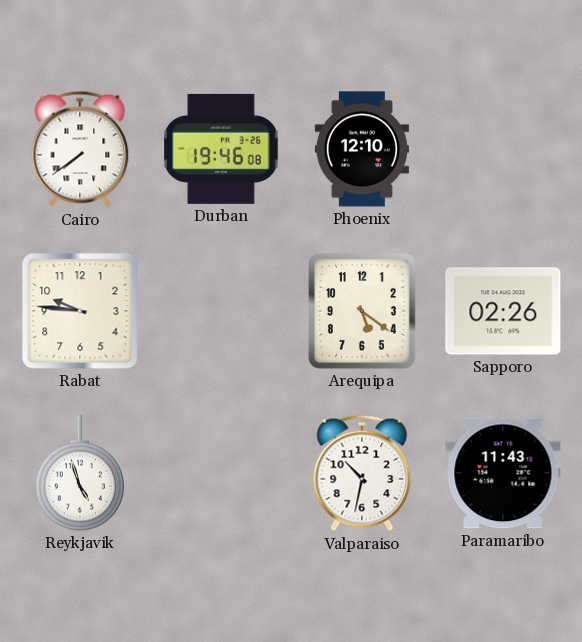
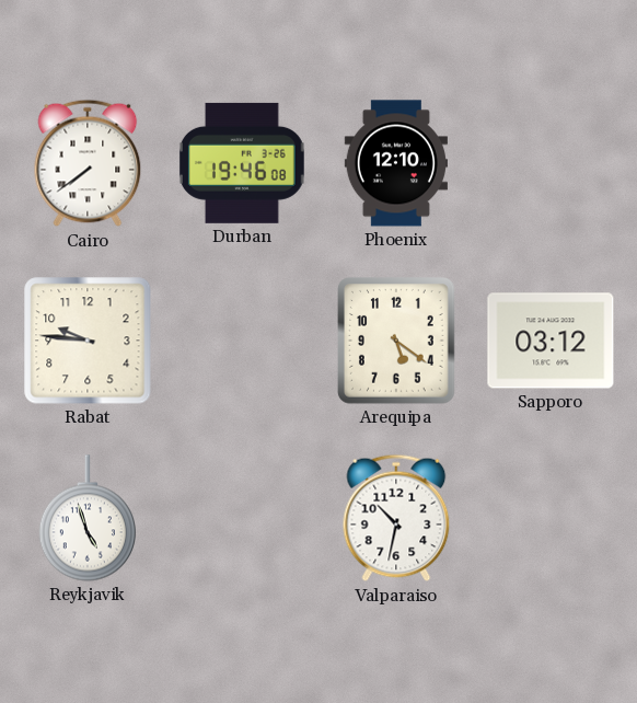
Sapporo: 02:26 -> 03:12
Paramaribo: 11:43 -> none
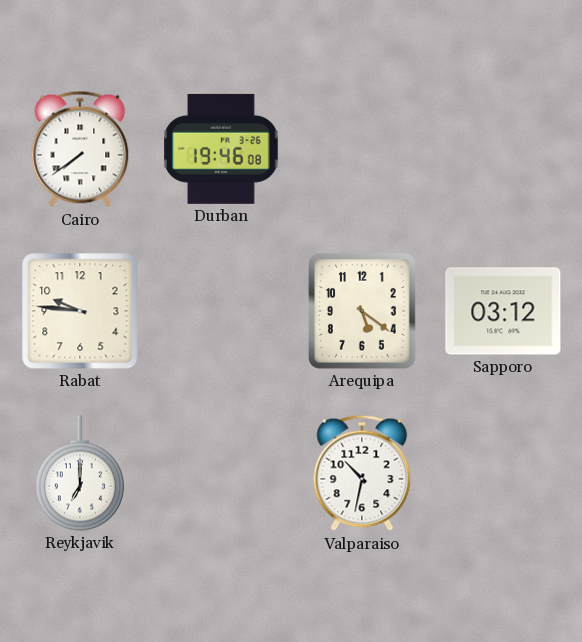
Phoenix: 12:10 -> none
Reykjavik: 4:57 -> 7:00
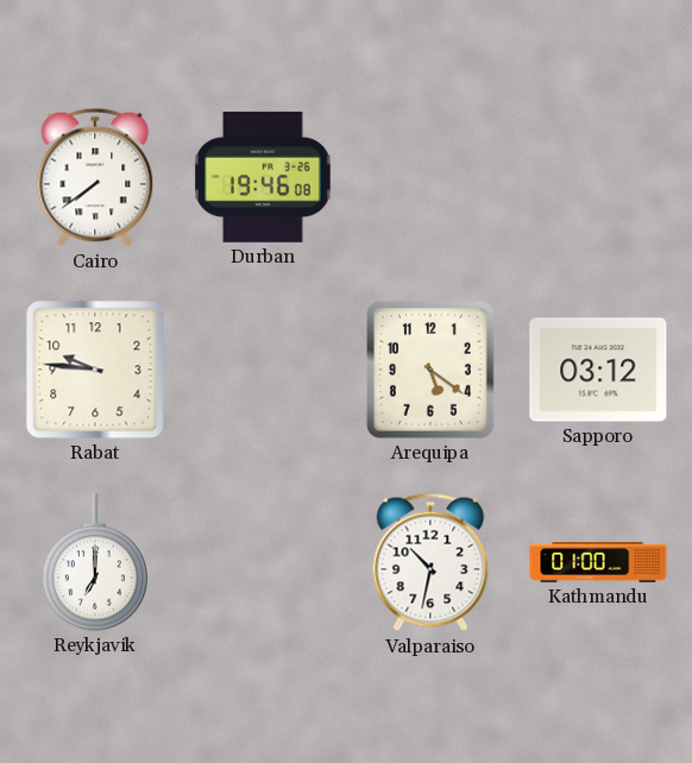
Kathmandu: none -> 01:00
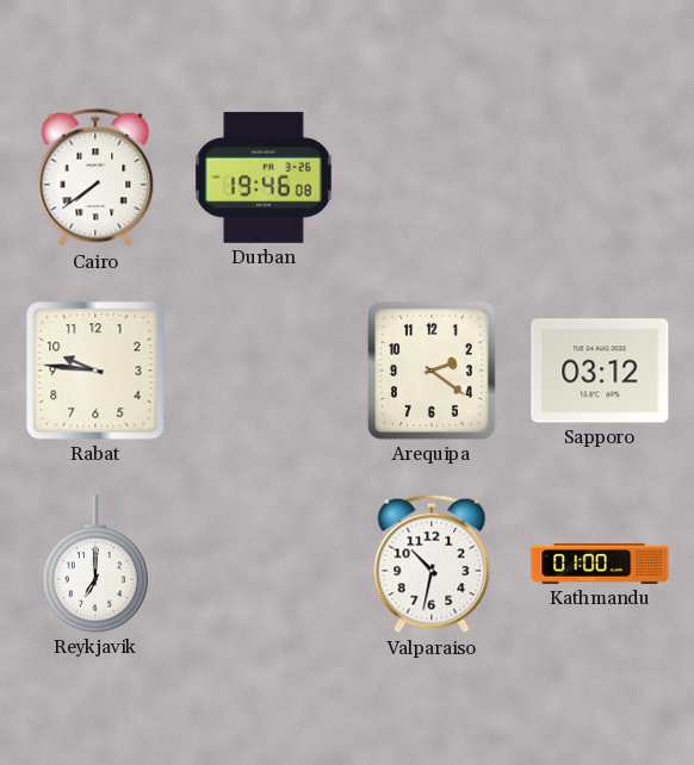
Arequipa: 5:21 -> 2:21
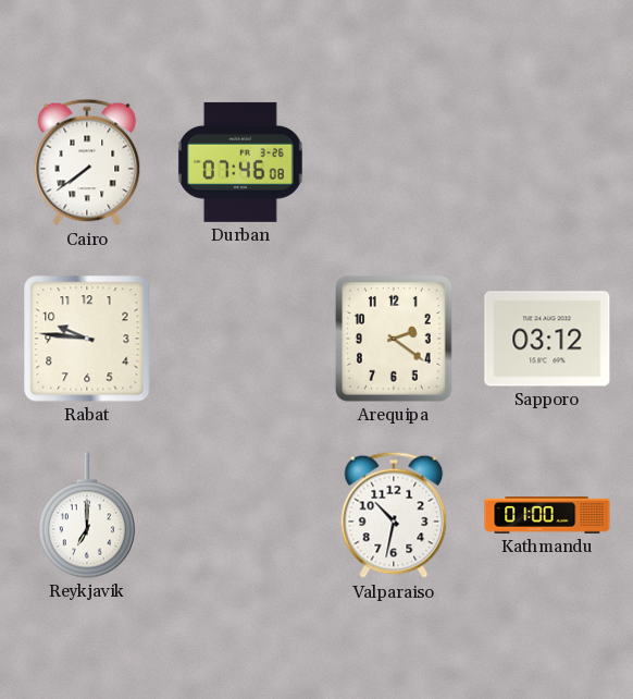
Durban: 19:46 -> 07:46
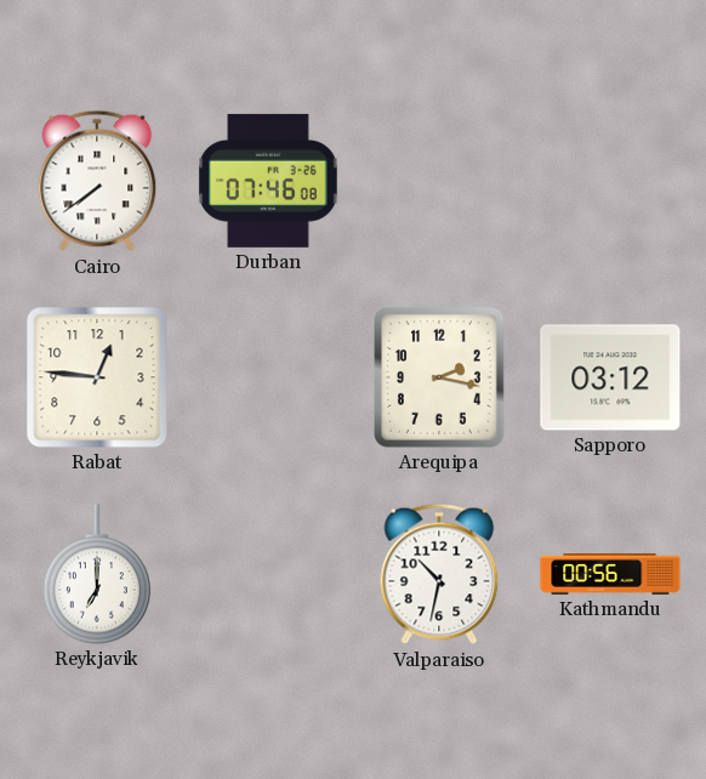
Rabat: 9:46 -> 12:46
Arequipa: 2:21 -> 2:17
Kathmandu: 01:00 -> 00:56
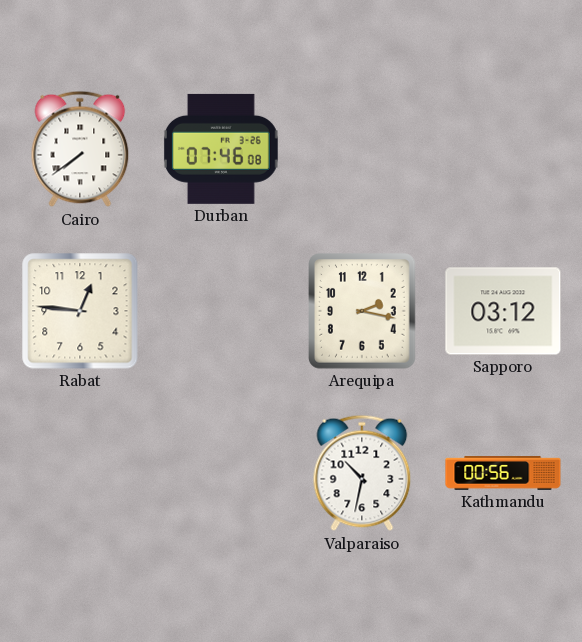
Reykjavik: 7:00 -> none
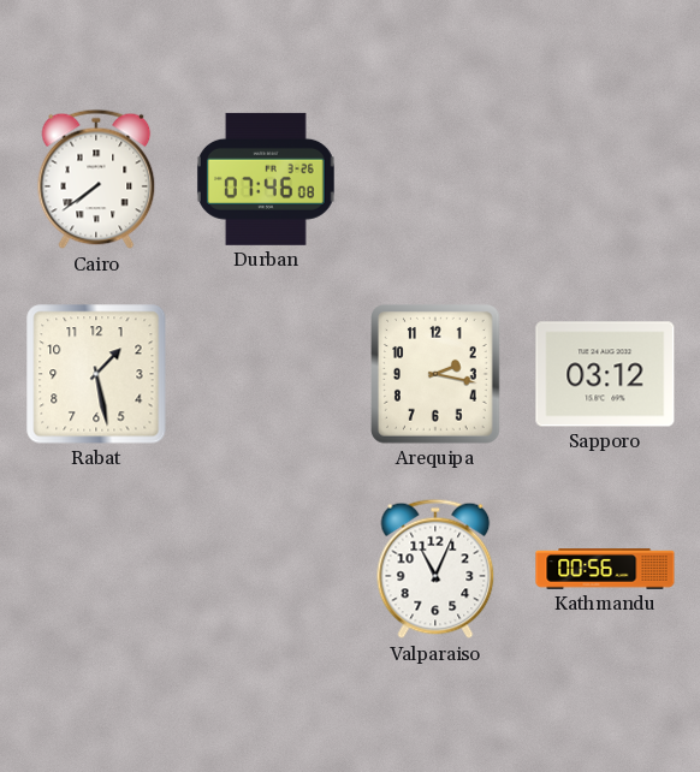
Rabat: 12:46 -> 1:28
Valparaiso: 10:32 -> 11:04
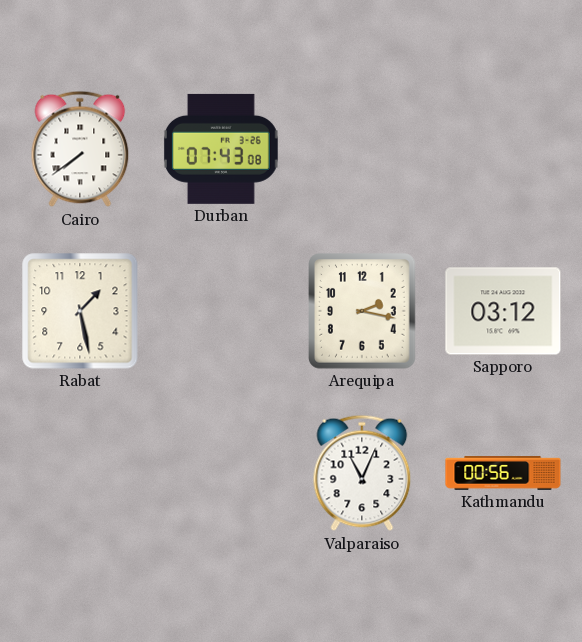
Durban: 07:46 -> 07:43
